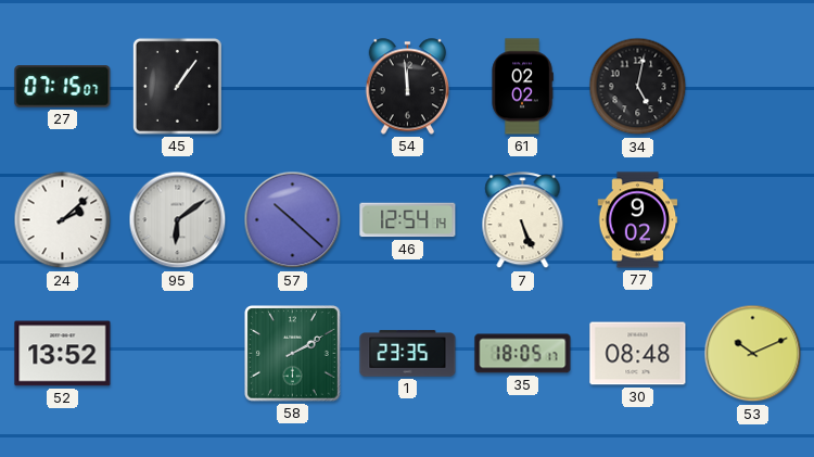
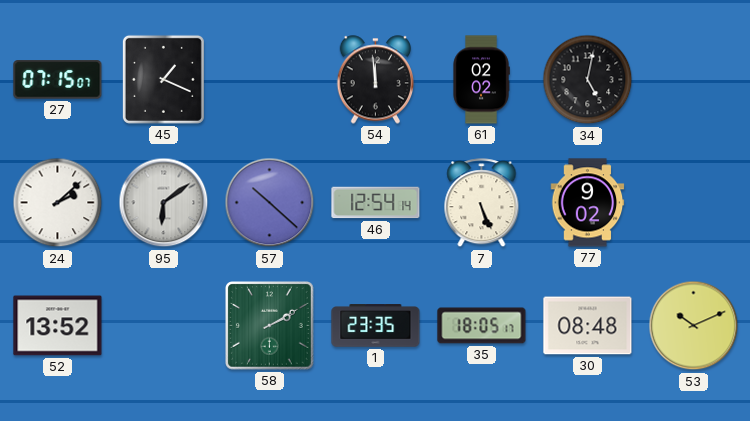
45: 1:06 -> 1:19
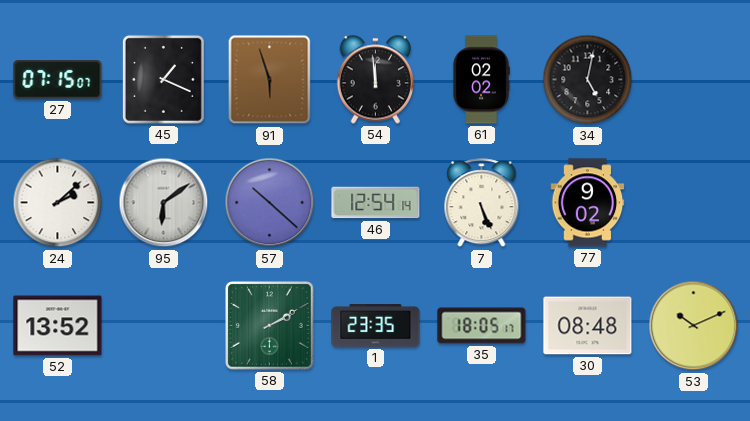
91: none -> 5:57
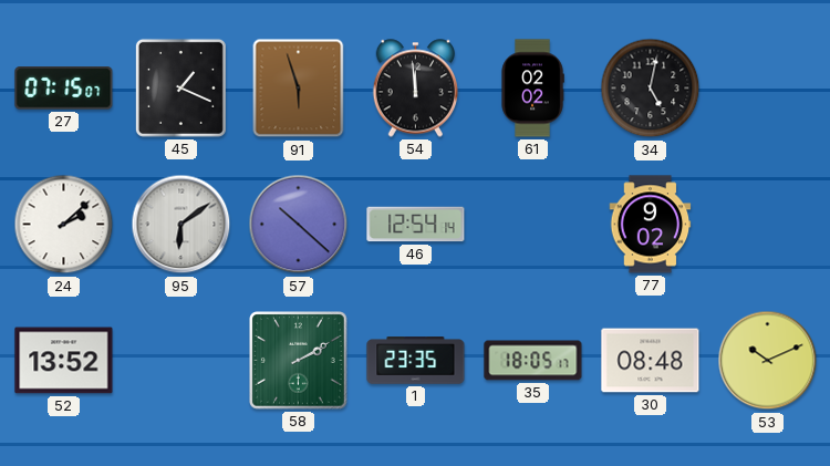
7: 5:26 -> none
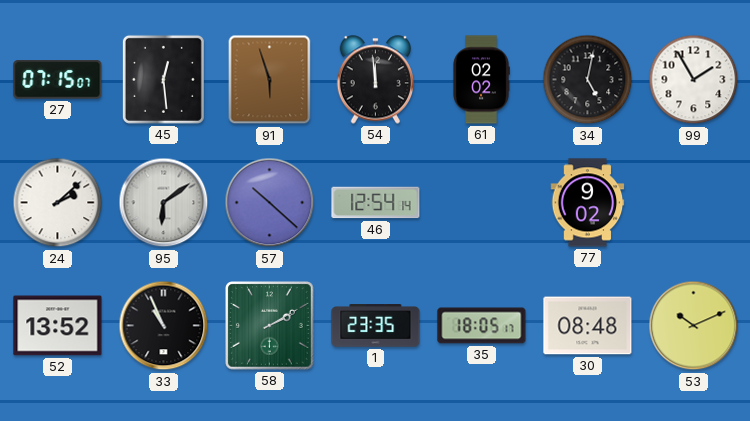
45: 1:19 -> 12:29
99: none -> 1:55
33: none -> 10:56
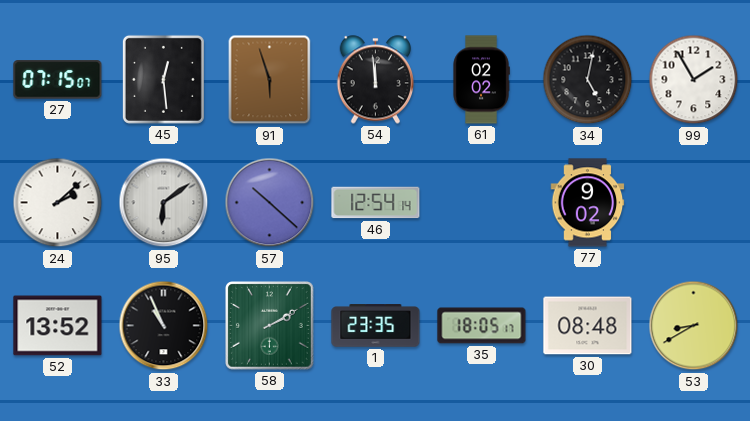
53: 10:11 -> 8:40
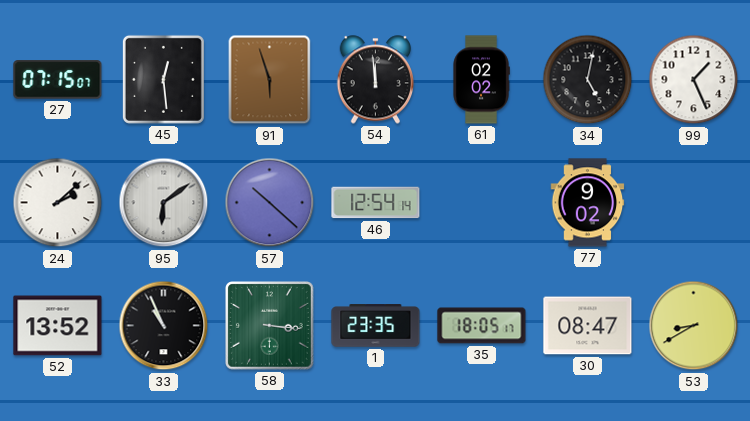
99: 1:55 -> 1:26
58: 2:10 -> 3:16
30: 08:48 -> 08:47
